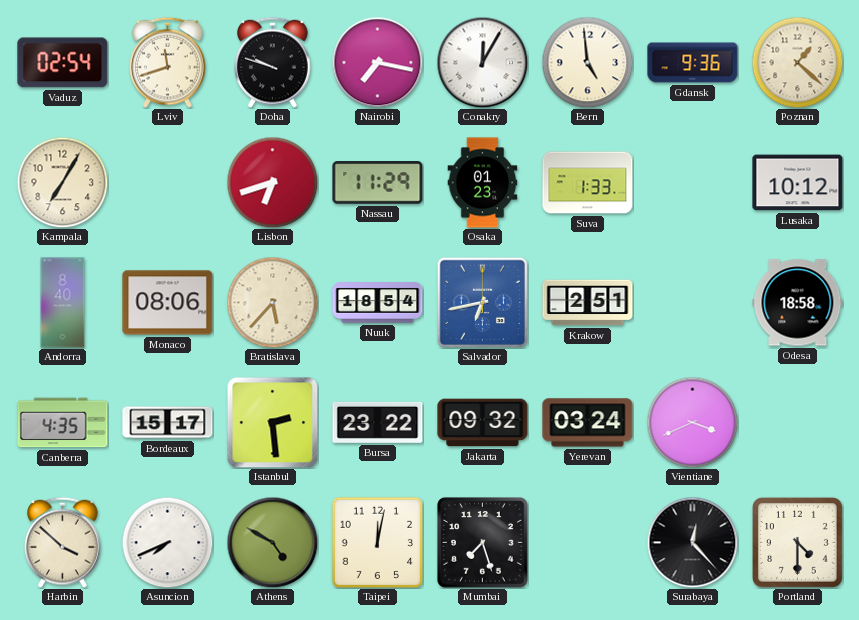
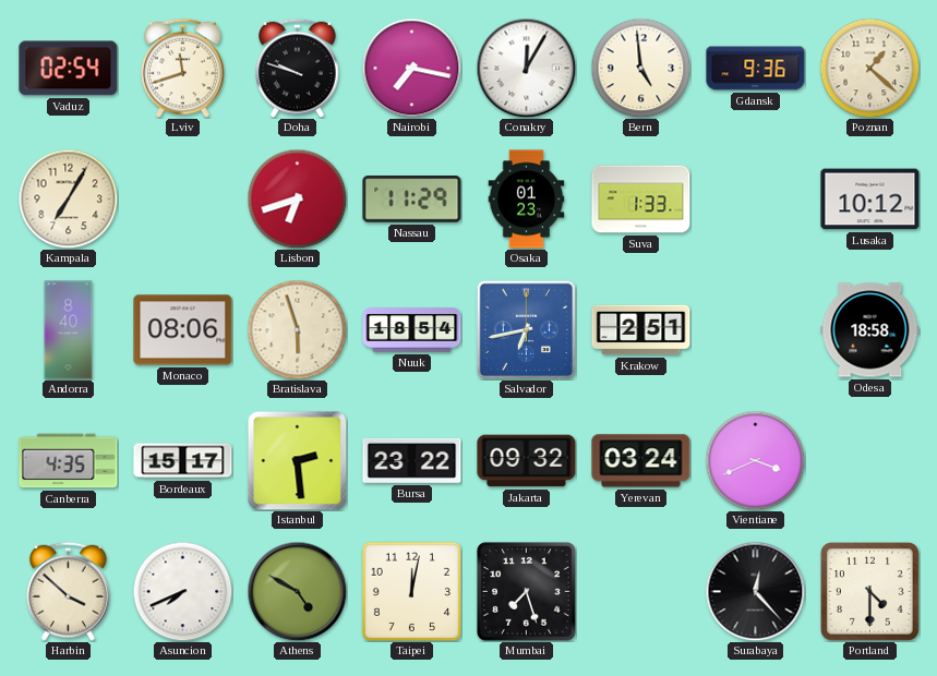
Bratislava: 5:37 -> 5:57
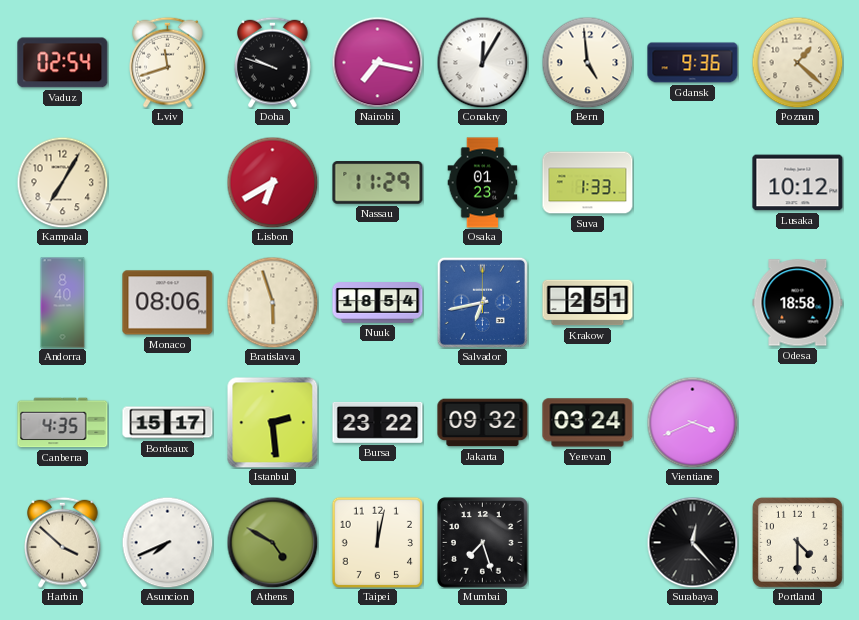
Lisbon: 6:42 -> 6:40
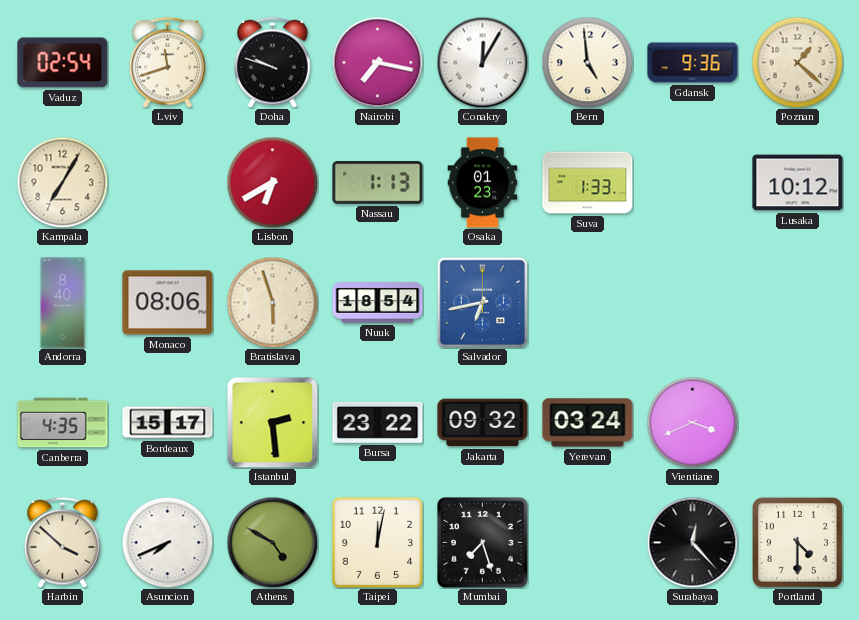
Nassau: 11:29 -> 1:13
Krakow: 2:51 -> none
Odesa: 18:58 -> none
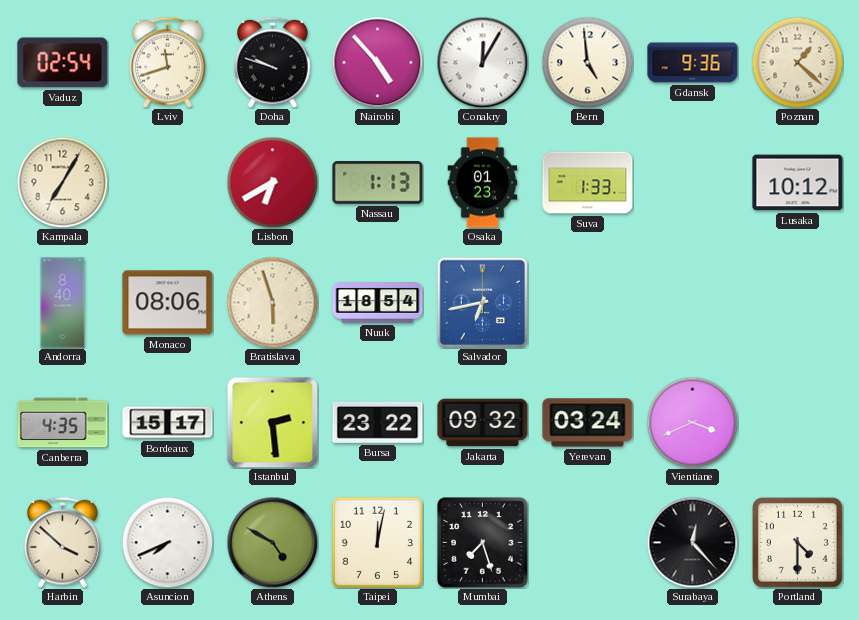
Nairobi: 7:17 -> 4:53
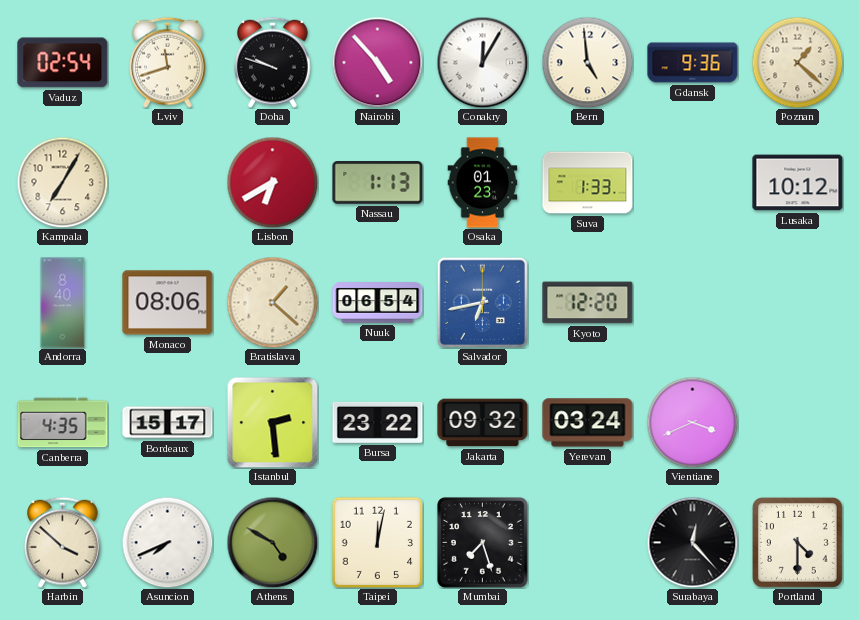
Bratislava: 5:57 -> 1:22
Nuuk: 18:54 -> 06:54
Kyoto: none -> 12:20
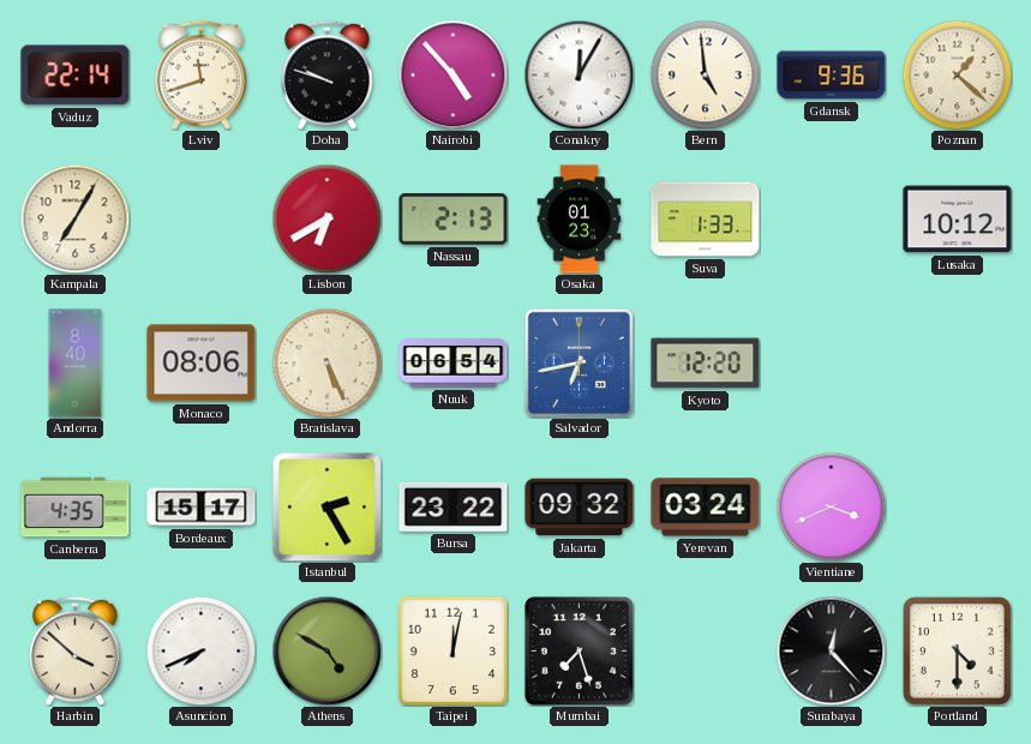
Vaduz: 02:54 -> 22:14
Nassau: 1:13 -> 2:13
Bratislava: 1:22 -> 5:26
Istanbul: 2:29 -> 2:25
